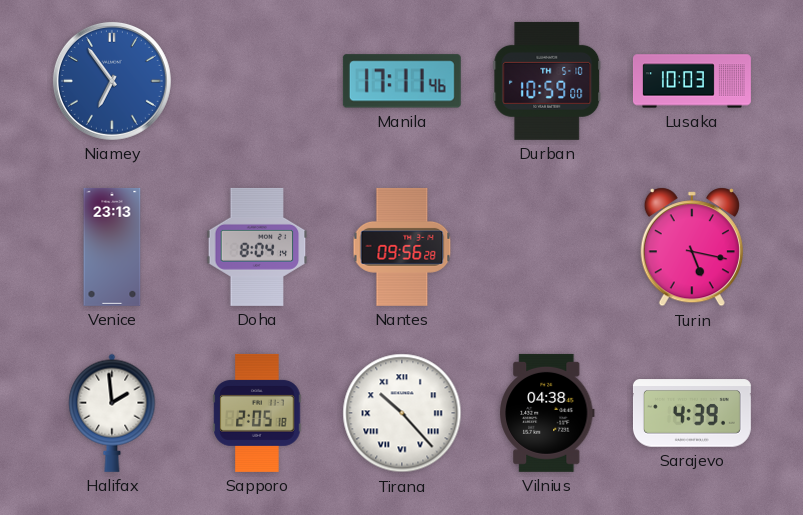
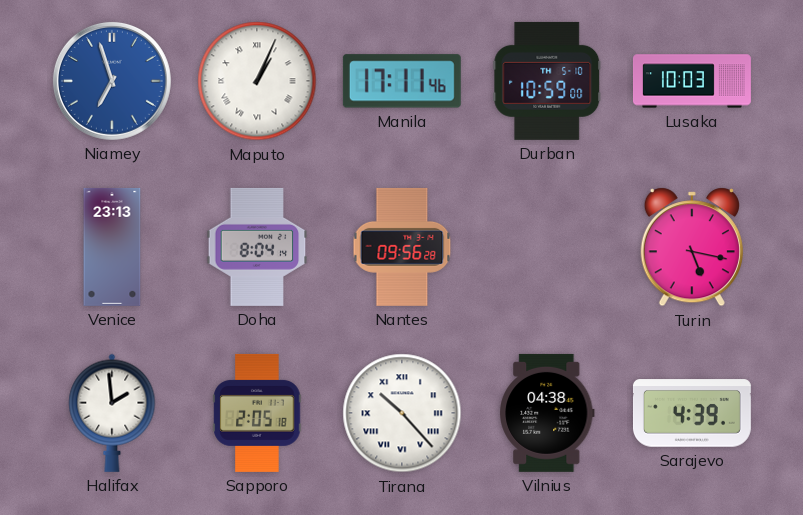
Niamey: 6:54 -> 6:57
Maputo: none -> 1:04
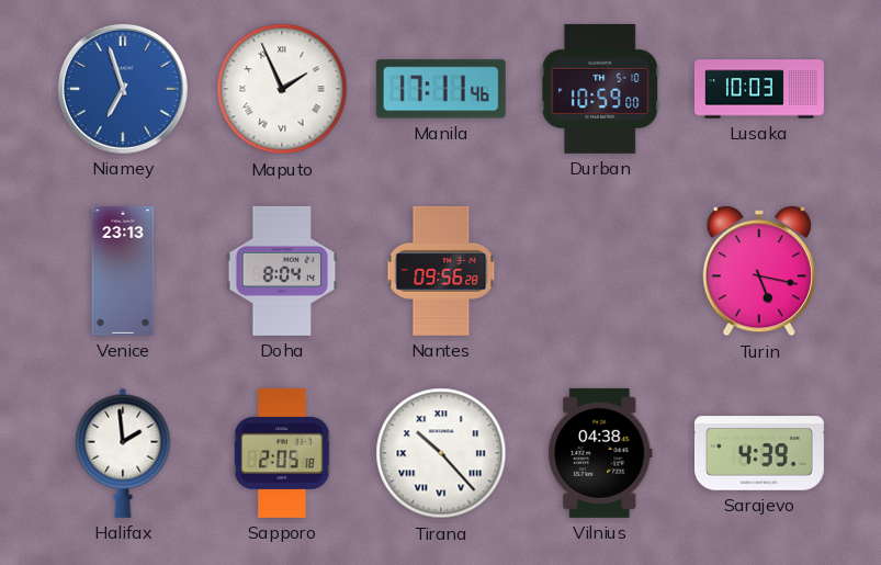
Maputo: 1:04 -> 1:56
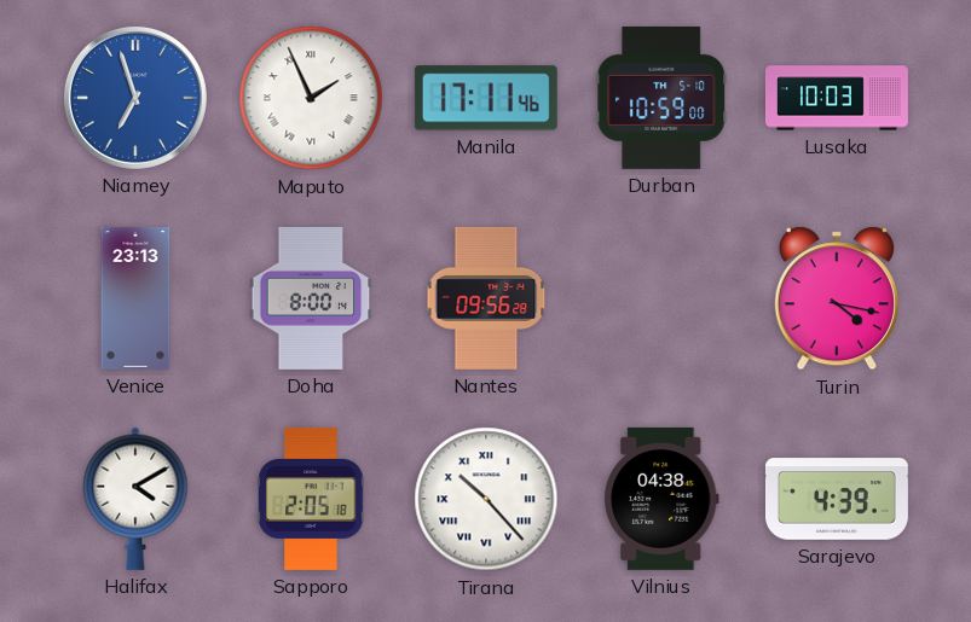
Doha: 8:04 -> 8:00
Turin: 5:17 -> 4:17
Halifax: 1:59 -> 4:10
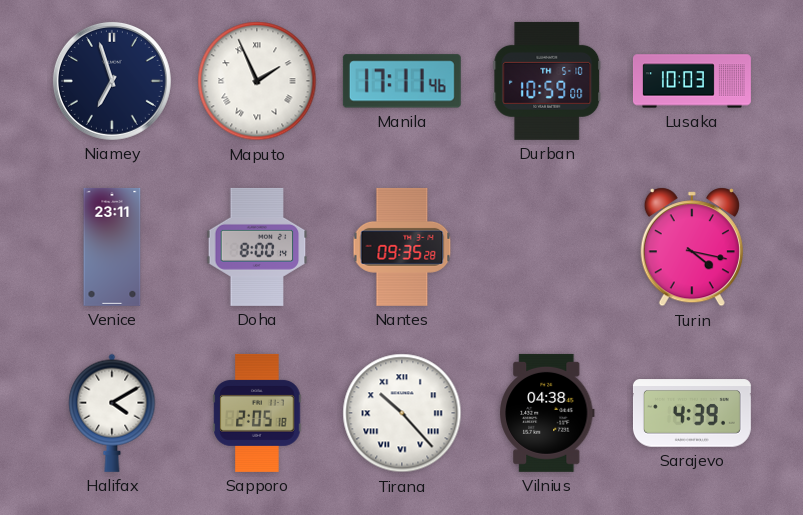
Niamey dial: blue -> navy
Venice: 23:13 -> 23:11
Nantes: 09:56 -> 09:35
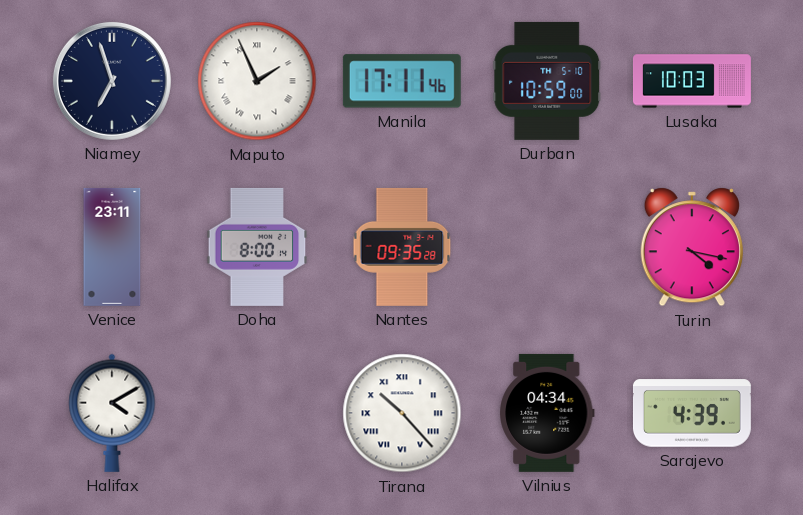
Sapporo: 2:05 -> none
Vilnius: 04:38 -> 04:34
